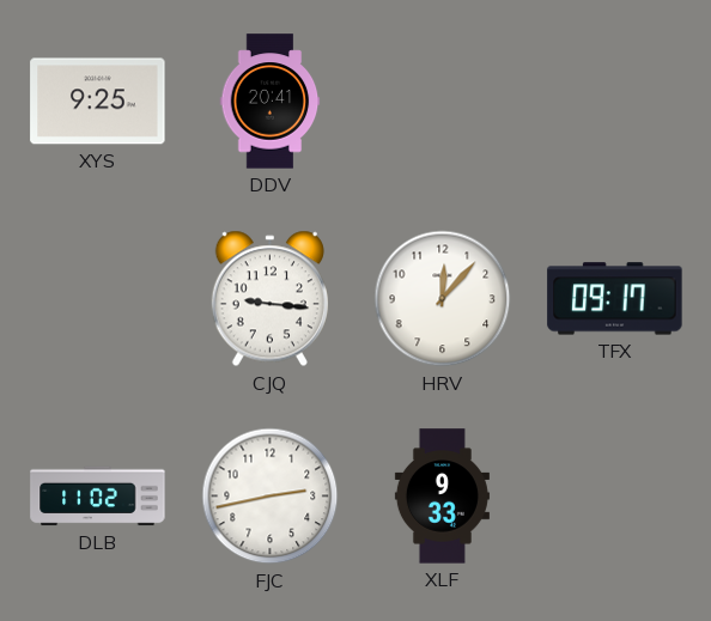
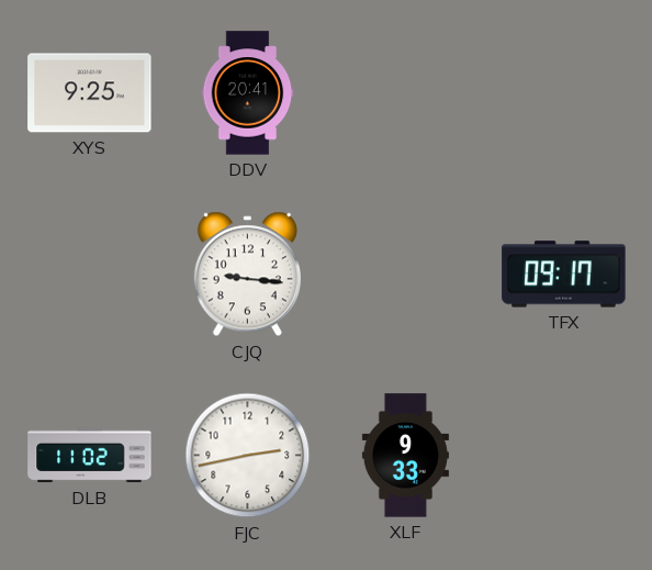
HRV: 12:07 -> none
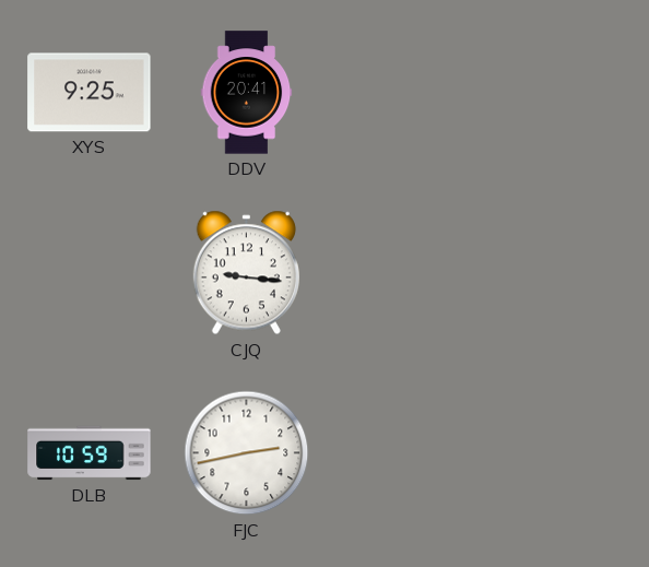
TFX: 09:17 -> none
DLB: 11:02 -> 10:59
XLF: 9:33 -> none
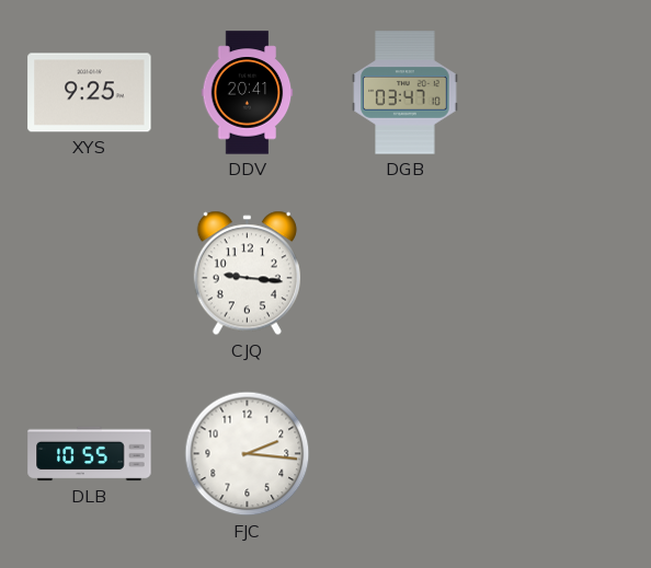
DGB: none -> 03:47
DLB: 10:59 -> 10:55
FJC: 2:43 -> 2:16
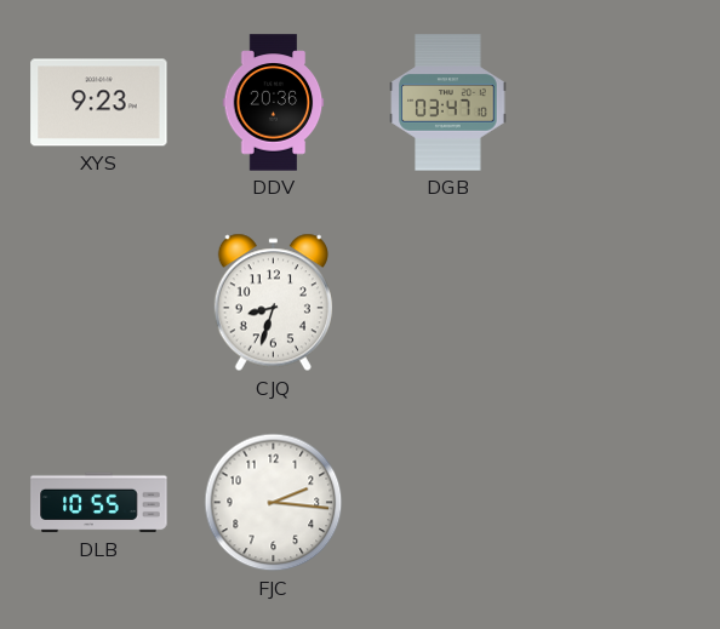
XYS: 9:25 -> 9:23
DDV: 20:41 -> 20:36
CJQ: 9:16 -> 8:33
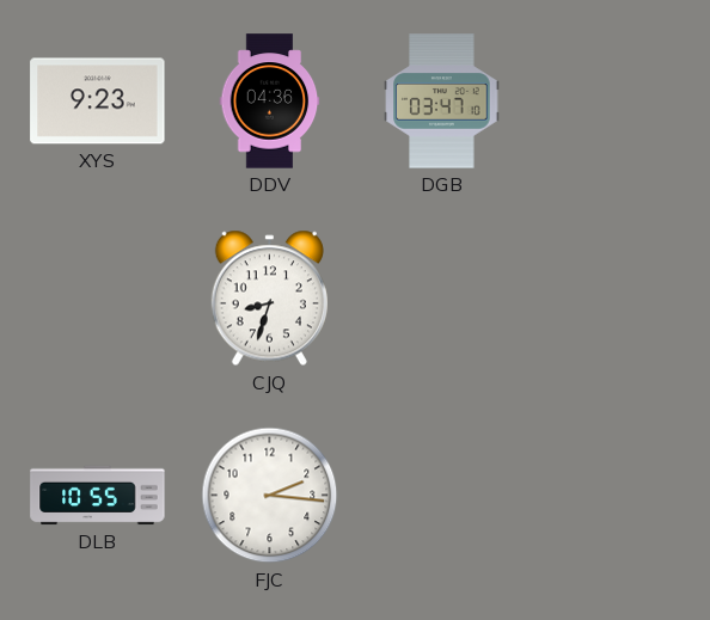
DDV: 20:36 -> 04:36
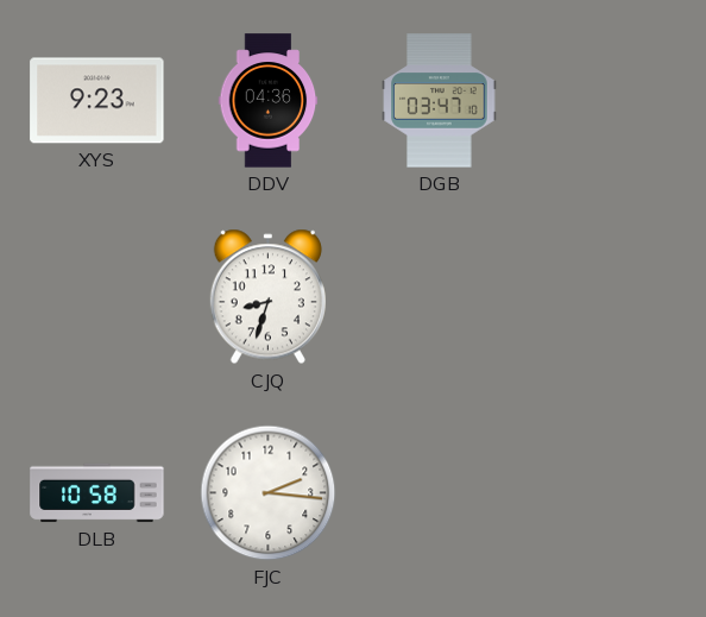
DLB: 10:55 -> 10:58
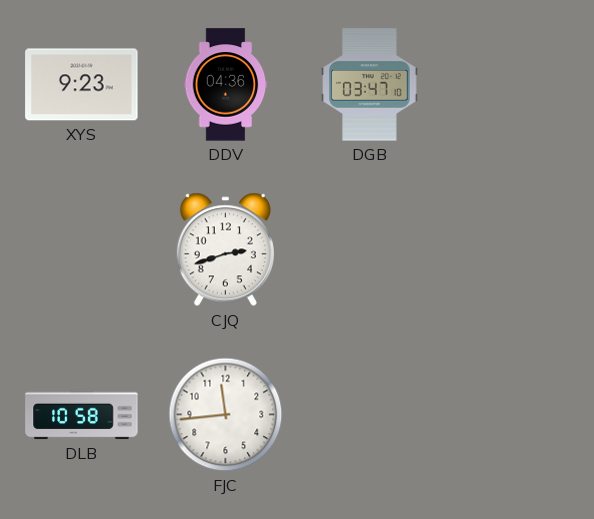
CJQ: 8:33 -> 2:42
FJC: 2:16 -> 11:44
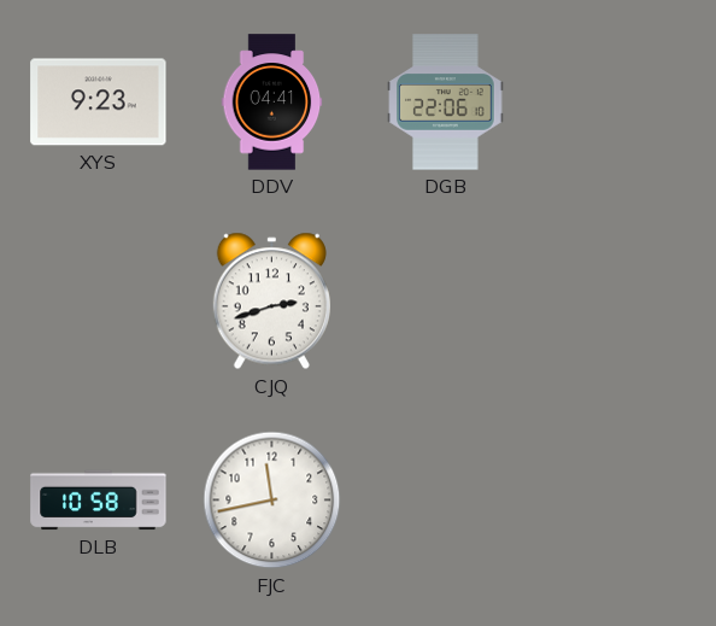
DDV: 04:36 -> 04:41
DGB: 03:47 -> 22:06
FJC: 11:44 -> 11:43
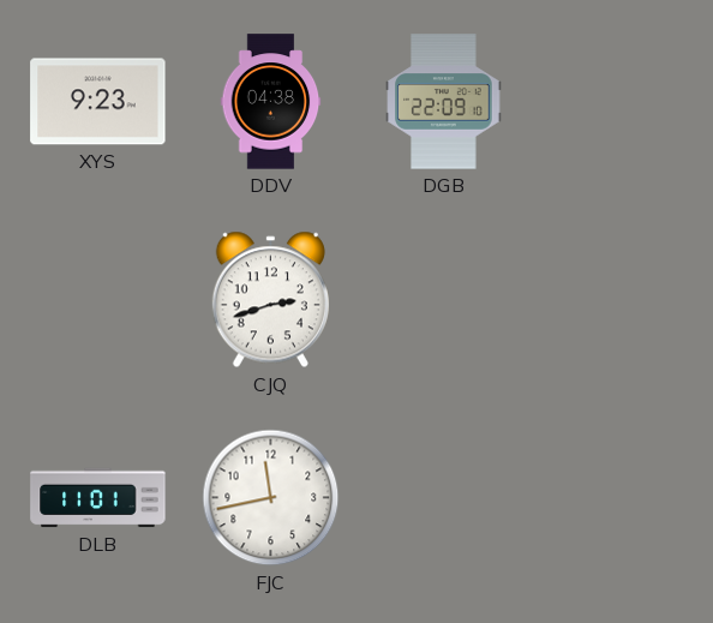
DDV: 04:41 -> 04:38
DGB: 22:06 -> 22:09
DLB: 10:58 -> 11:01
